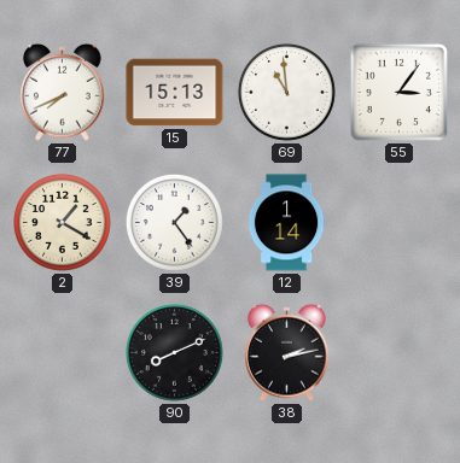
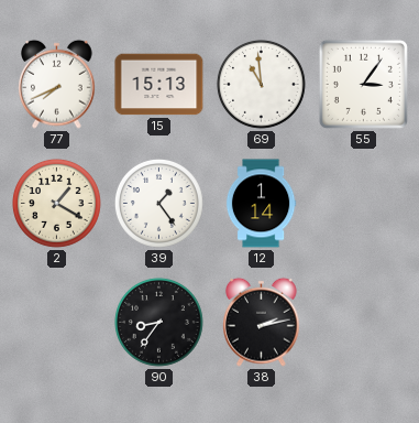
90: 8:11 -> 8:36
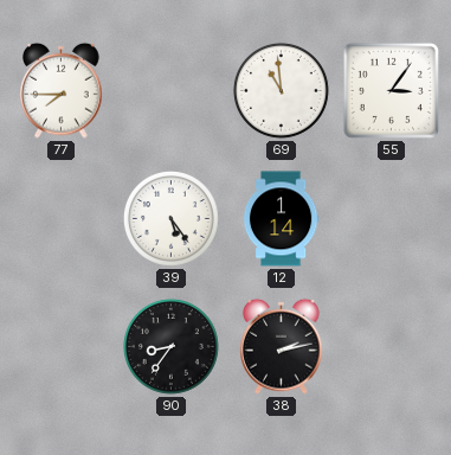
77: 7:41 -> 7:45
15: 15:13 -> none
2: 1:20 -> none
39: 1:24 -> 5:24
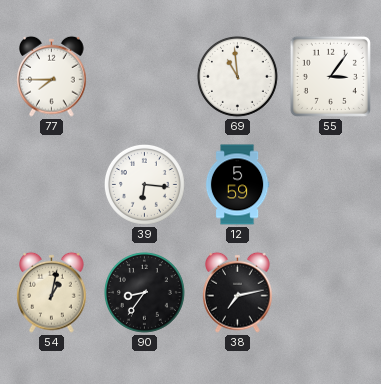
39: 5:24 -> 6:16
12: 1:14 -> 5:59
54: none -> 1:02
38: 2:13 -> 7:13
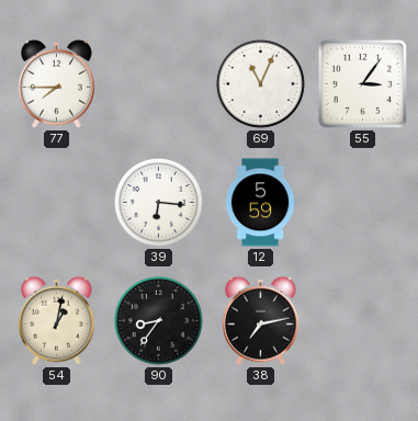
69: 10:59 -> 11:04
